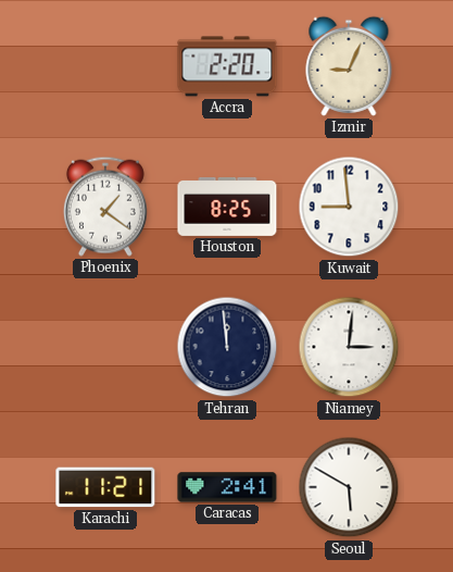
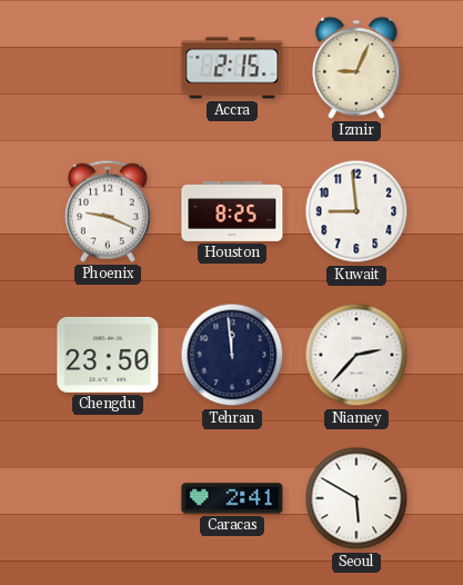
Accra: 2:20 -> 2:15
Phoenix: 1:21 -> 9:19
Chengdu: none -> 23:50
Niamey: 3:01 -> 2:37
Karachi: 11:21 -> none
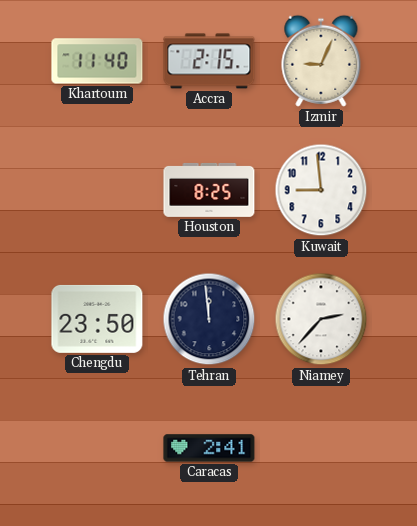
Khartoum: none -> 11:40
Phoenix: 9:19 -> none
Seoul: 5:50 -> none
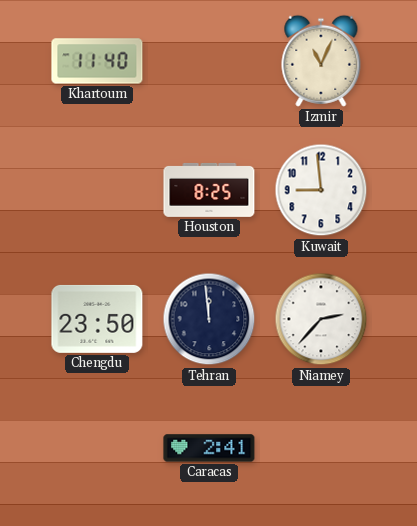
Accra: 2:15 -> none
Izmir: 9:04 -> 11:04
